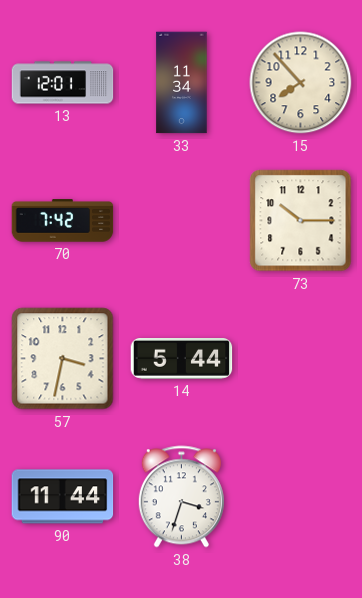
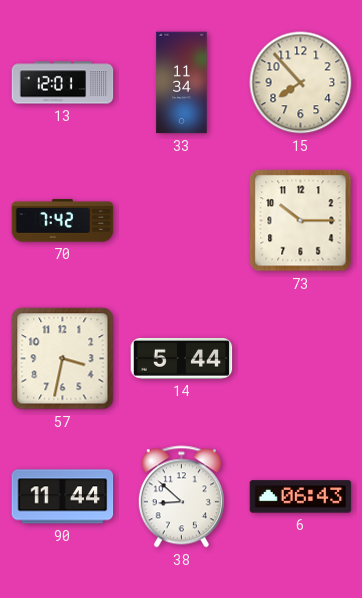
38: 3:33 -> 8:52
6: none -> 06:43
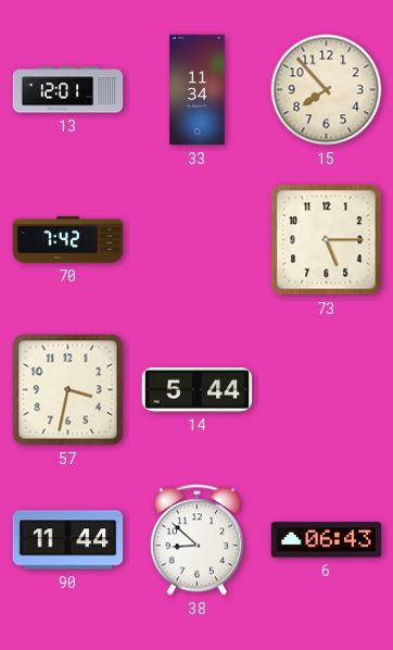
73: 10:15 -> 5:15
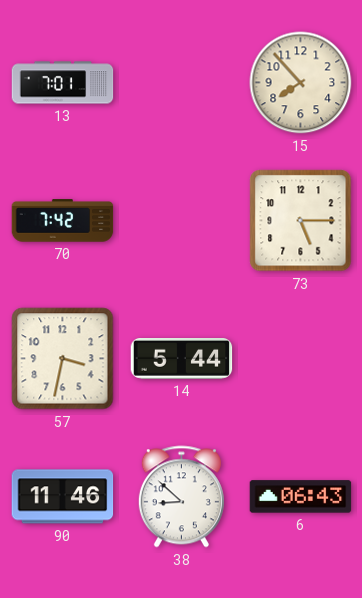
13: 12:01 -> 7:01
33: 11:34 -> none
90: 11:44 -> 11:46
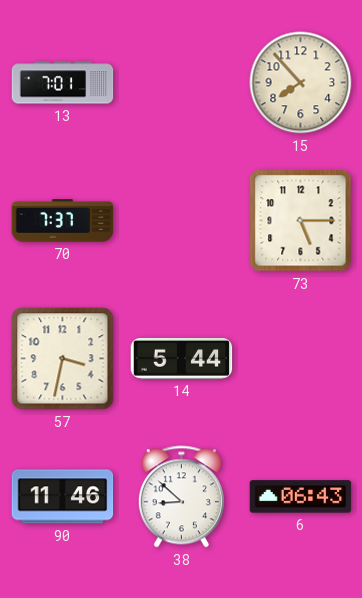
70: 7:42 -> 7:37
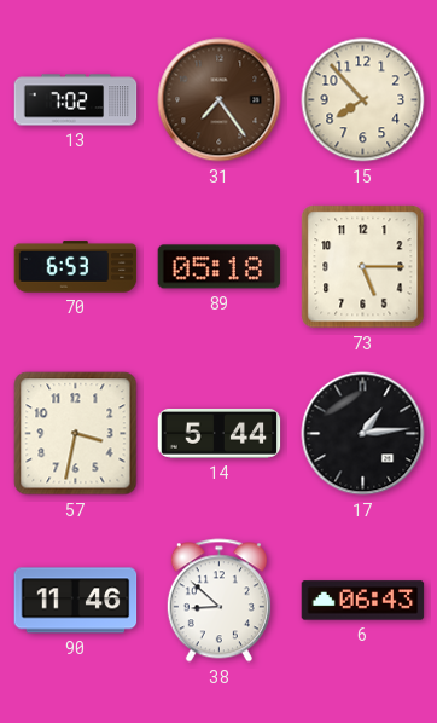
13: 7:01 -> 7:02
31: none -> 7:24
70: 7:37 -> 6:53
89: none -> 05:18
17: none -> 1:14
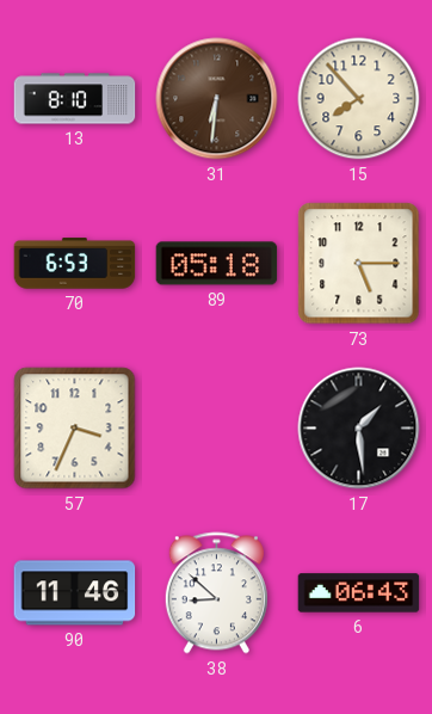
13: 7:02 -> 8:10
31: 7:24 -> 6:31
57: 3:32 -> 3:34
14: 5:44 -> none
17: 1:14 -> 1:29
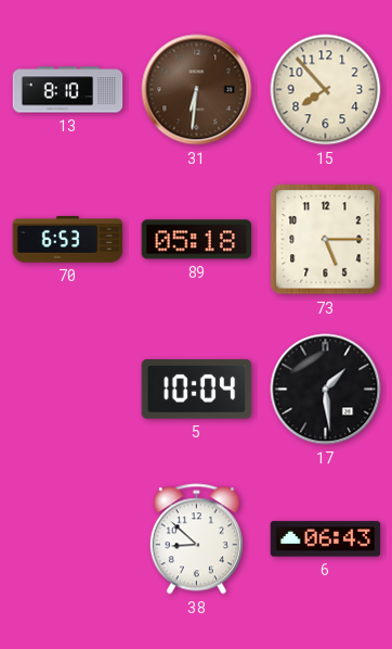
57: 3:34 -> none
5: none -> 10:04
90: 11:46 -> none
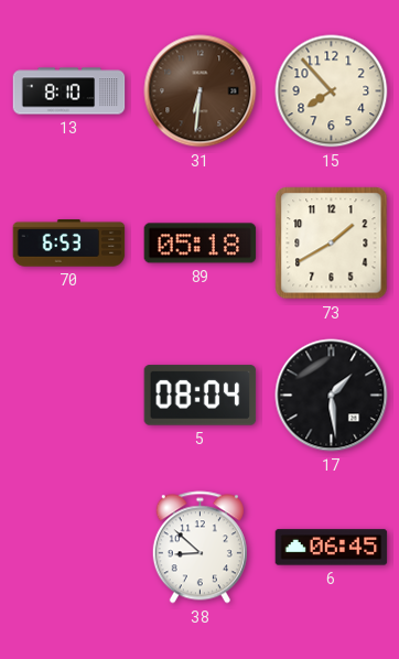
73: 5:15 -> 1:40
5: 10:04 -> 08:04
6: 06:43 -> 06:45
